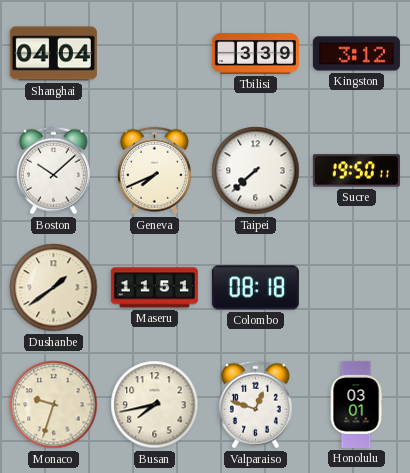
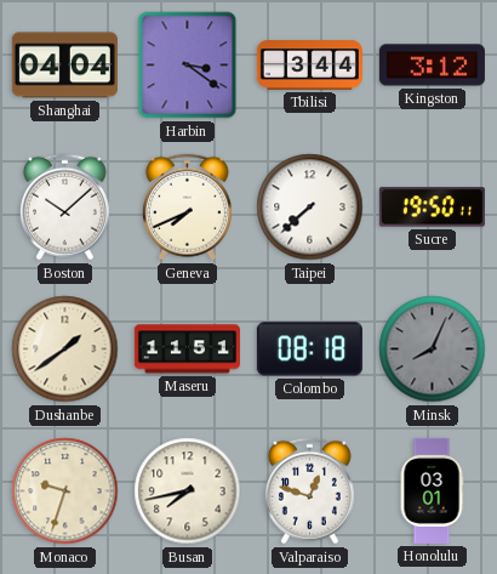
Harbin: none -> 3:21
Tbilisi: 3:39 -> 3:44
Minsk: none -> 8:04
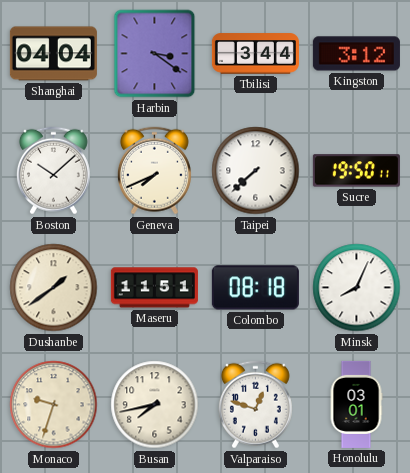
Minsk dial: grey -> white
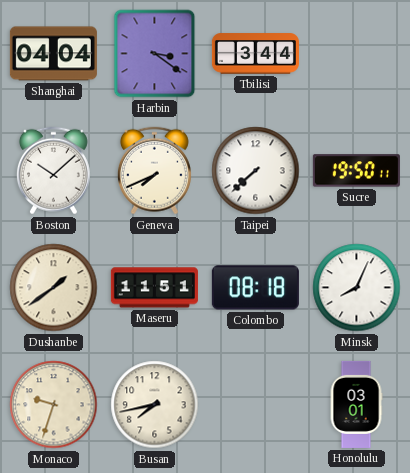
Kingston: 3:12 -> none
Valparaiso: 12:48 -> none
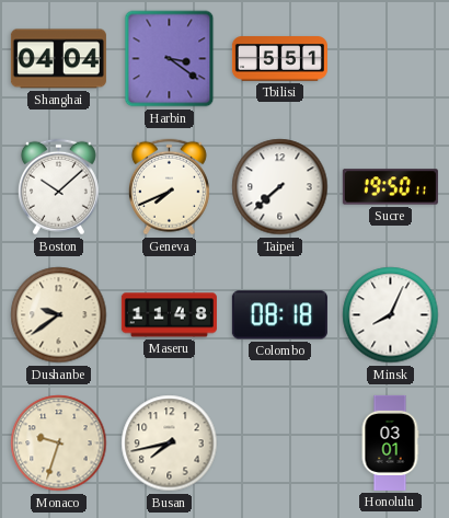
Tbilisi: 3:44 -> 5:51
Dushanbe: 1:39 -> 9:39
Maseru: 11:51 -> 11:48
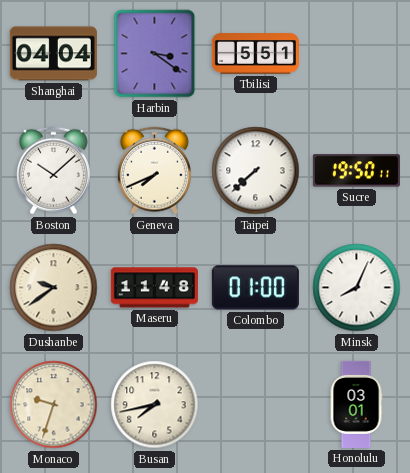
Colombo: 08:18 -> 01:00
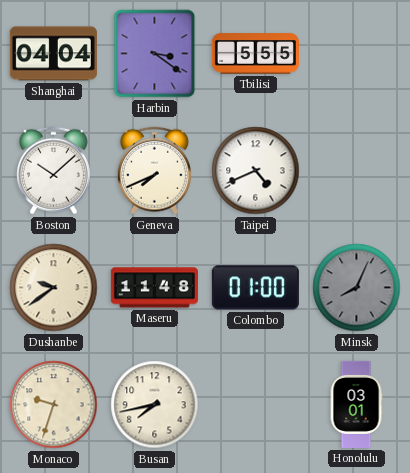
Tbilisi: 5:51 -> 5:55
Taipei: 7:38 -> 4:41
Sucre: 19:50 -> none
Minsk dial: white -> grey
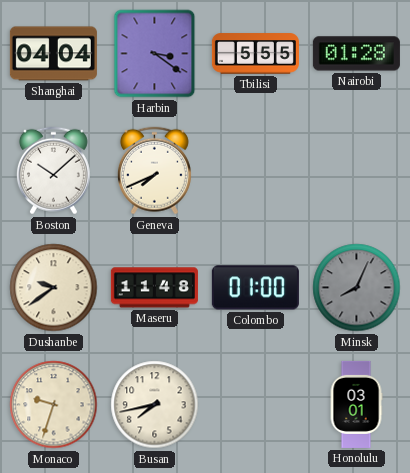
Nairobi: none -> 01:28
Taipei: 4:41 -> none
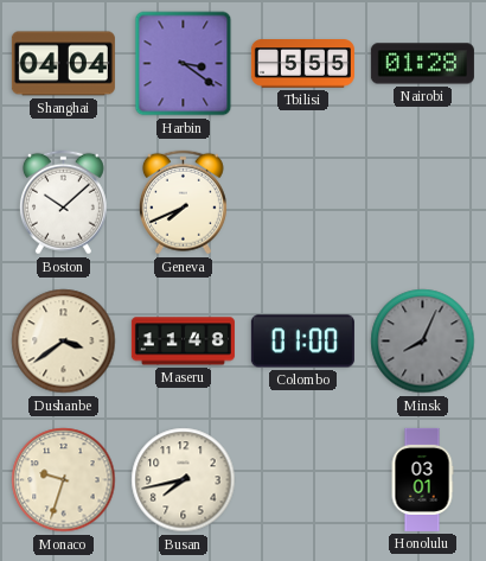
Dushanbe: 9:39 -> 3:39
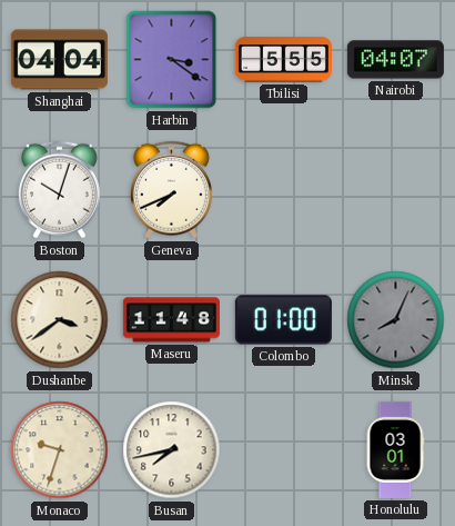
Nairobi: 01:28 -> 04:07
Boston: 10:08 -> 10:03
